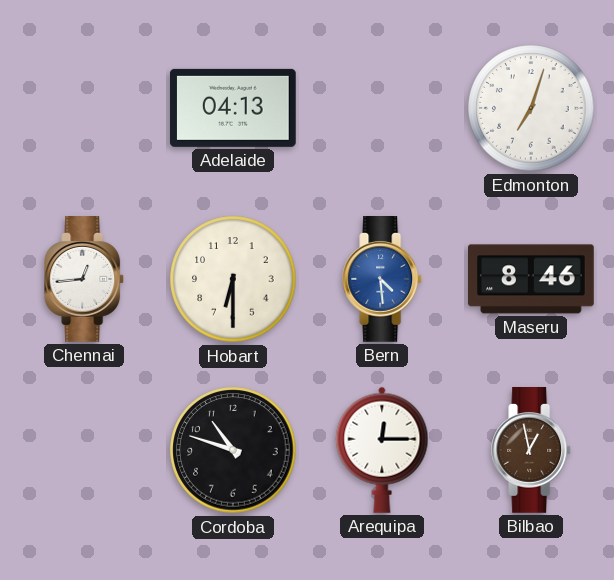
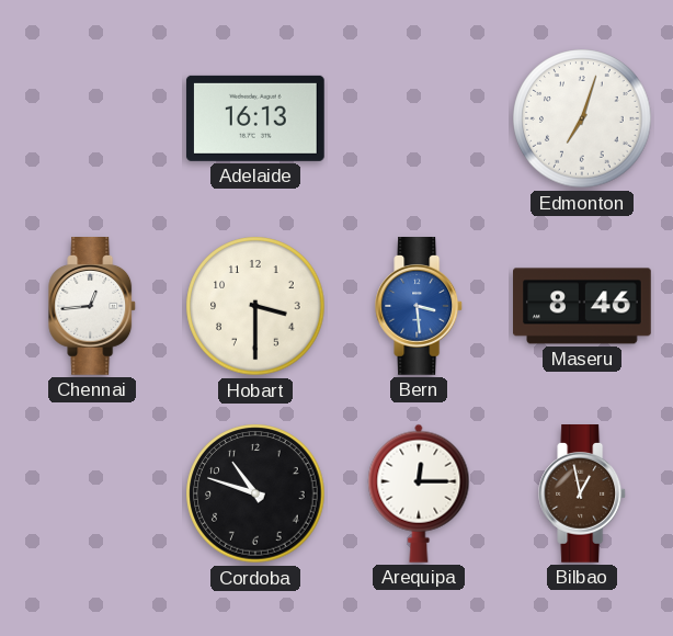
Adelaide: 04:13 -> 16:13
Hobart: 6:30 -> 3:30
Bern: 4:29 -> 3:29
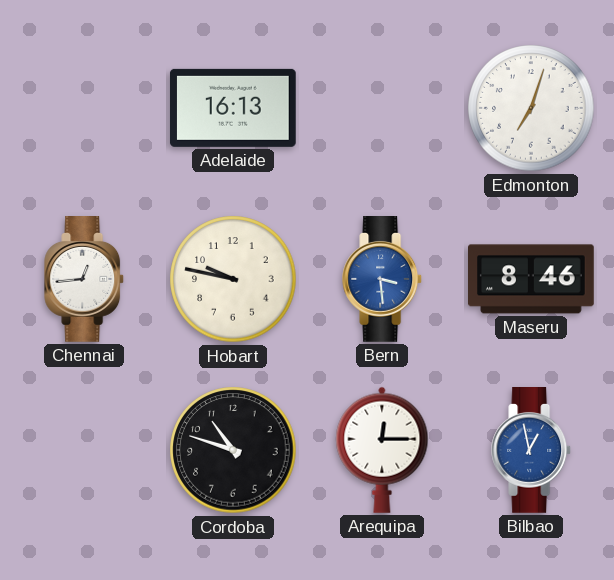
Hobart: 3:30 -> 9:47
Bilbao dial: brown -> blue
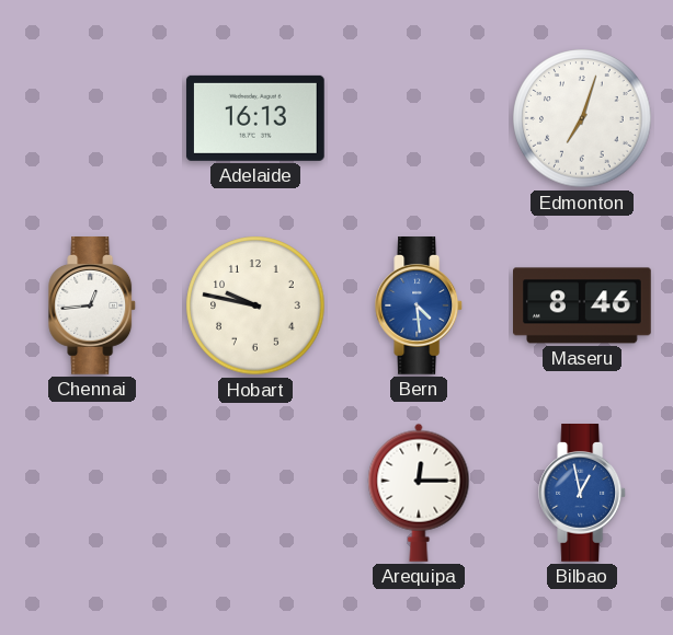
Bern: 3:29 -> 4:29
Cordoba: 10:48 -> none
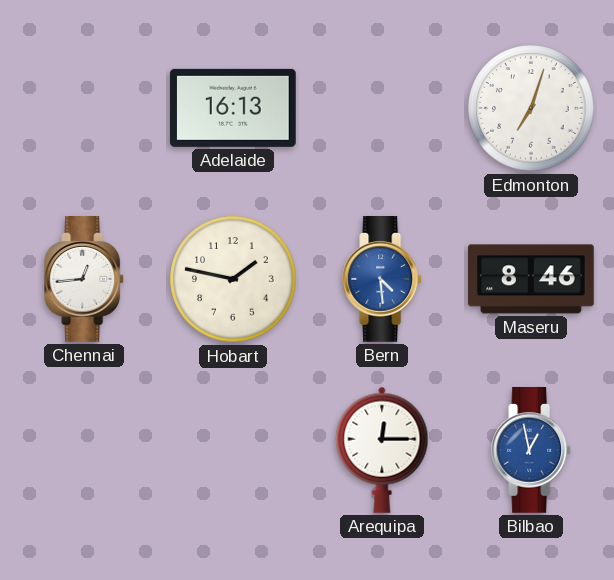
Hobart: 9:47 -> 1:47
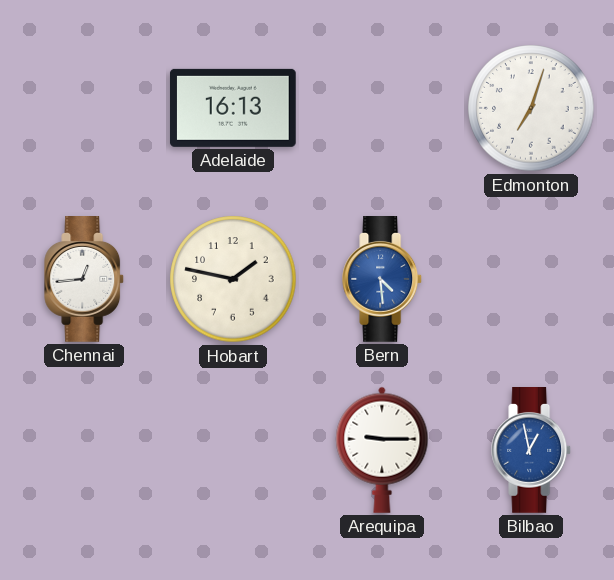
Maseru: 8:46 -> none
Arequipa: 12:15 -> 9:15
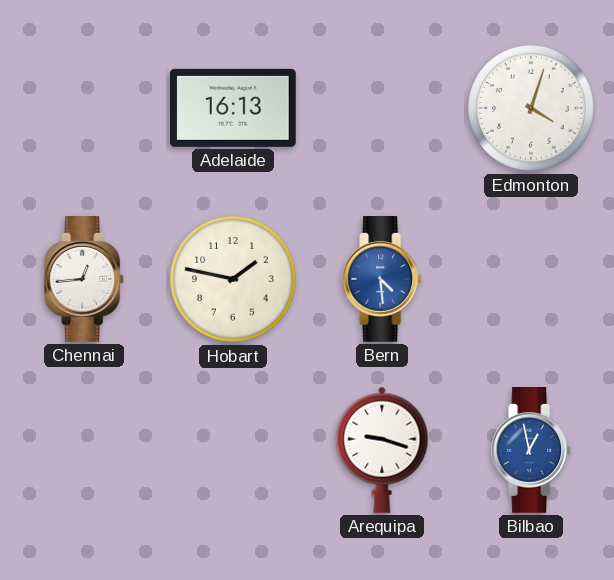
Edmonton: 7:03 -> 4:03
Arequipa: 9:15 -> 9:18
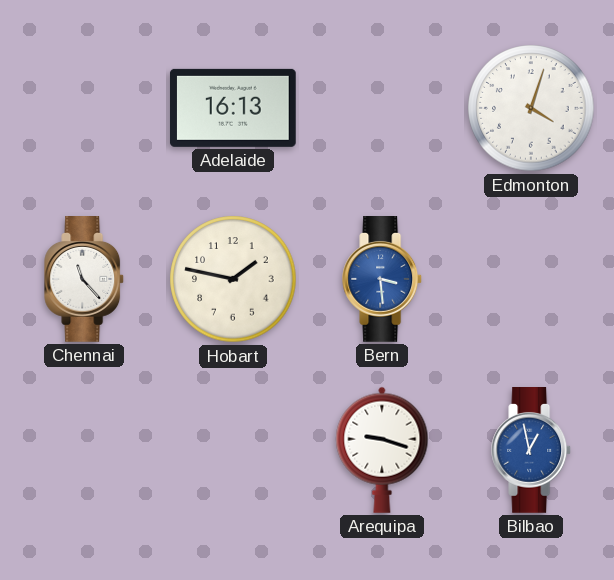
Chennai: 12:44 -> 11:23
Bern: 4:29 -> 3:29
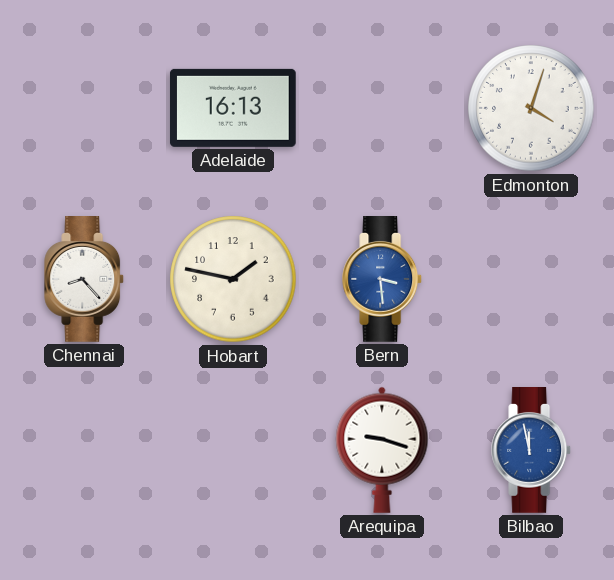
Chennai: 11:23 -> 8:23
Bilbao: 12:58 -> 11:58
